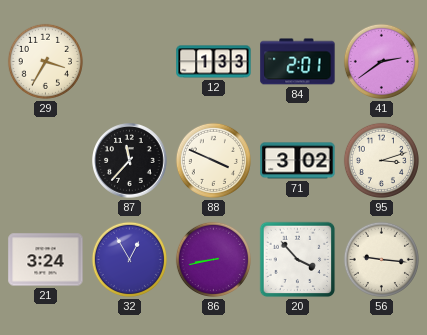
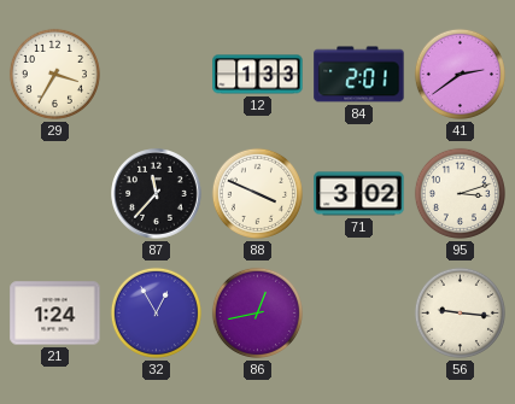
21: 3:24 -> 1:24
86: 8:43 -> 12:43
20: 3:53 -> none
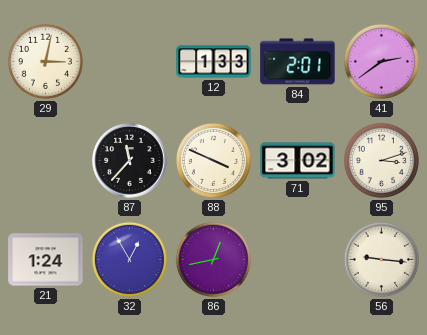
29: 3:35 -> 3:02
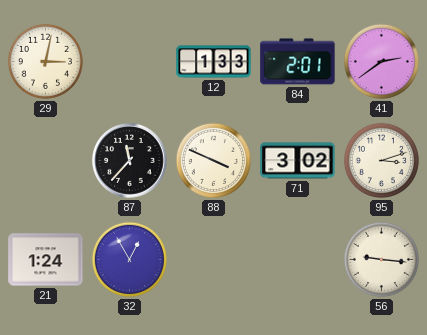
86: 12:43 -> none
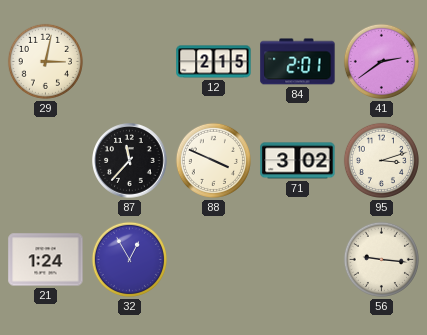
12: 1:33 -> 2:15
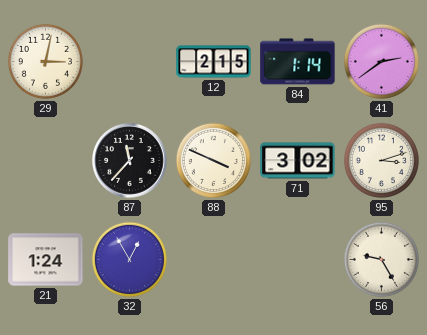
84: 2:01 -> 1:14
56: 9:16 -> 9:25
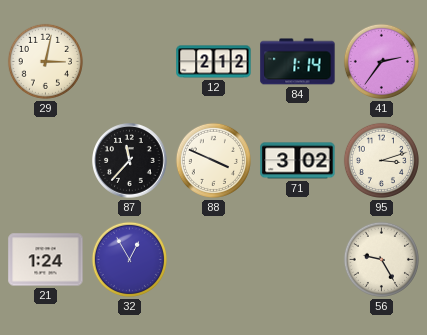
12: 2:15 -> 2:12
41: 2:39 -> 2:36
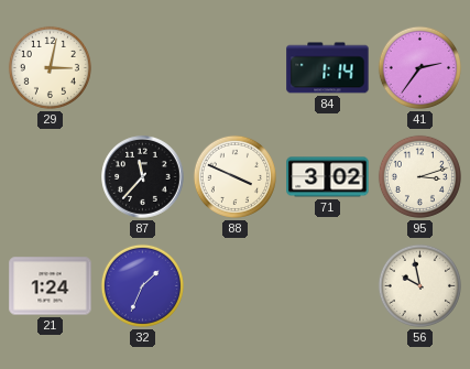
12: 2:12 -> none
32: 12:55 -> 1:34
56: 9:25 -> 9:58
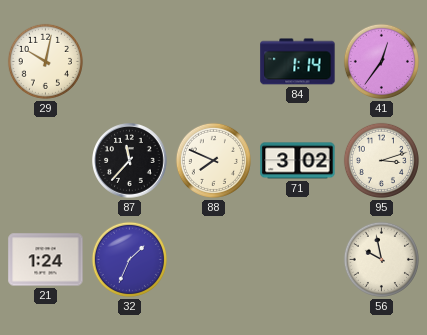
29: 3:02 -> 10:02
41: 2:36 -> 12:36
88: 3:49 -> 7:49
